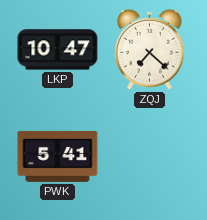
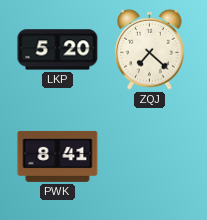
LKP: 10:47 -> 5:20
PWK: 5:41 -> 8:41
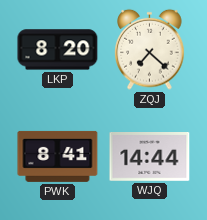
LKP: 5:20 -> 8:20
WJQ: none -> 14:44
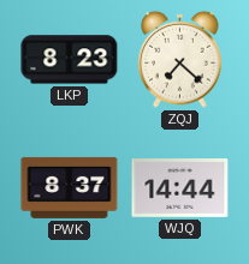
LKP: 8:20 -> 8:23
PWK: 8:41 -> 8:37
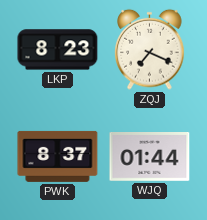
ZQJ: 7:22 -> 7:19
WJQ: 14:44 -> 01:44
